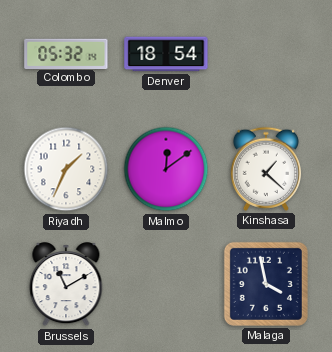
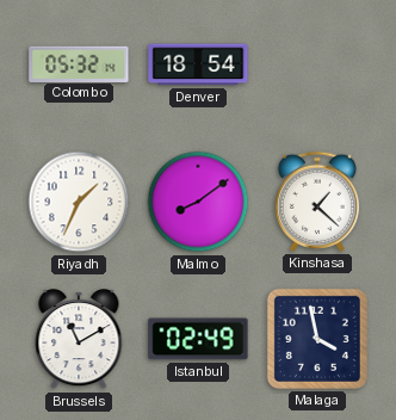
Malmo: 12:09 -> 8:09
Istanbul: none -> 02:49
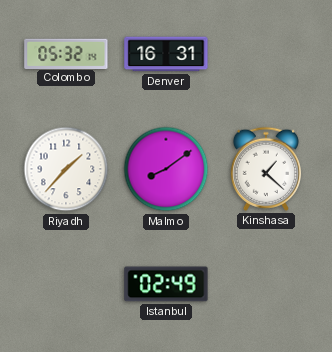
Denver: 18:54 -> 16:31
Riyadh: 1:34 -> 1:37
Brussels: 11:10 -> none
Malaga: 3:58 -> none
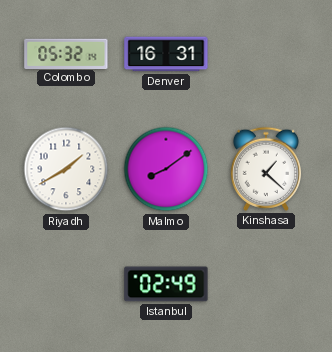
Riyadh: 1:37 -> 1:40
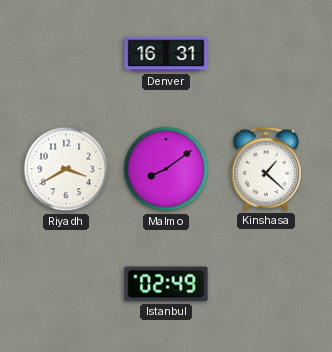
Colombo: 05:32 -> none
Riyadh: 1:40 -> 3:40
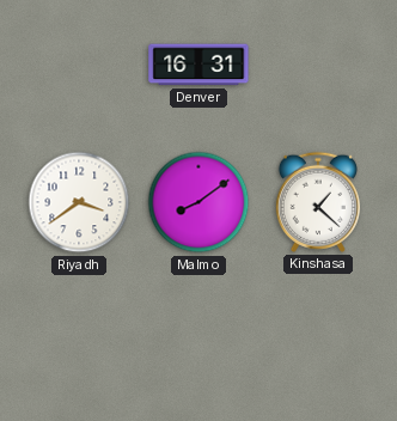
Riyadh: 3:40 -> 3:39
Istanbul: 02:49 -> none
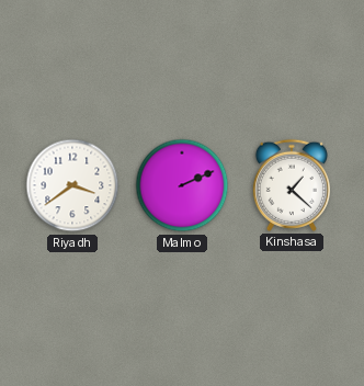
Denver: 16:31 -> none
Malmo: 8:09 -> 2:11
